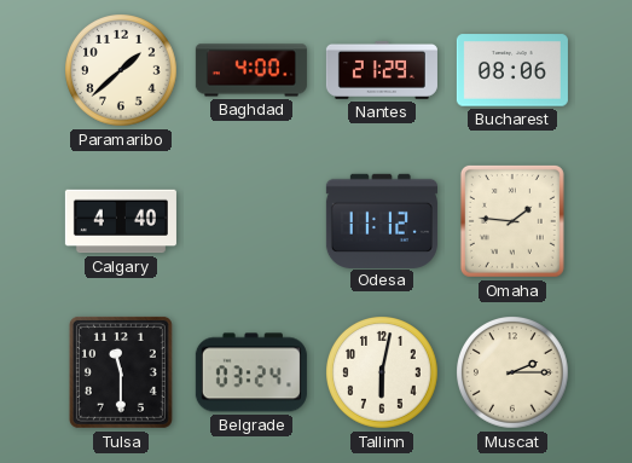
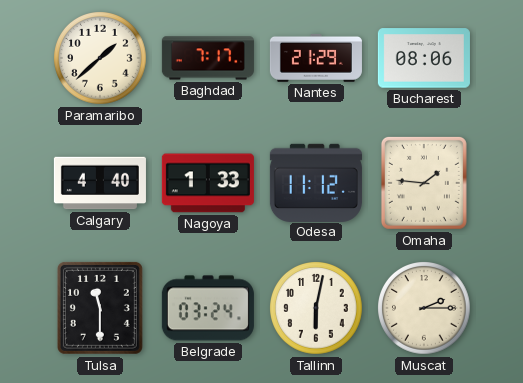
Baghdad: 4:00 -> 7:17
Nagoya: none -> 1:33
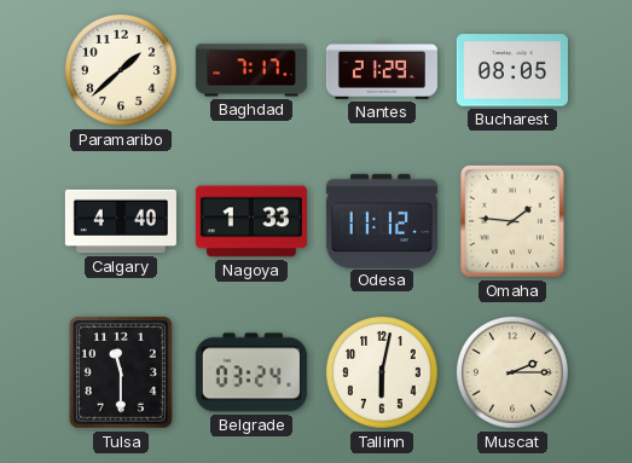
Bucharest: 08:06 -> 08:05
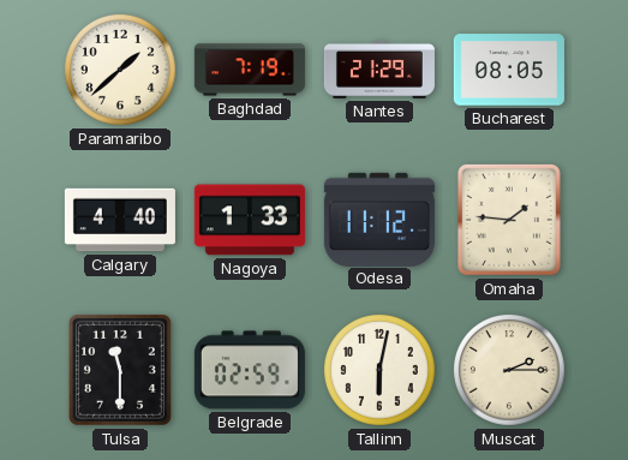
Baghdad: 7:17 -> 7:19
Belgrade: 03:24 -> 02:59
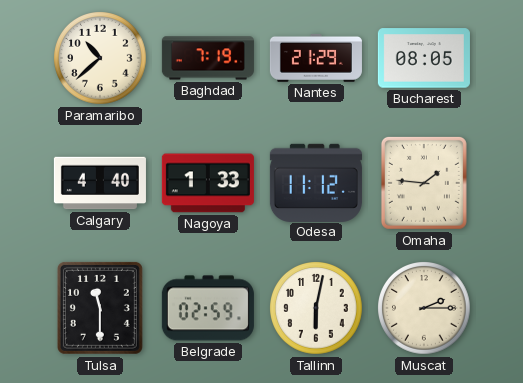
Paramaribo: 1:38 -> 10:38
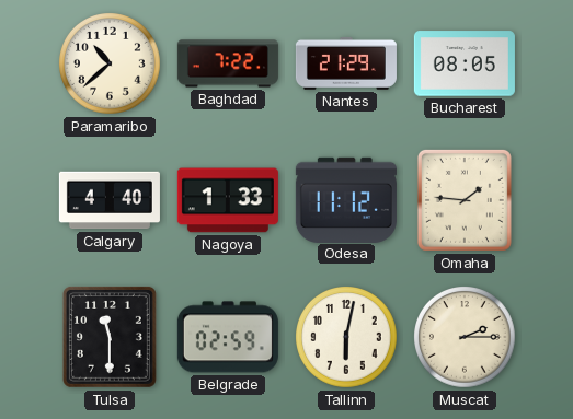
Baghdad: 7:19 -> 7:22
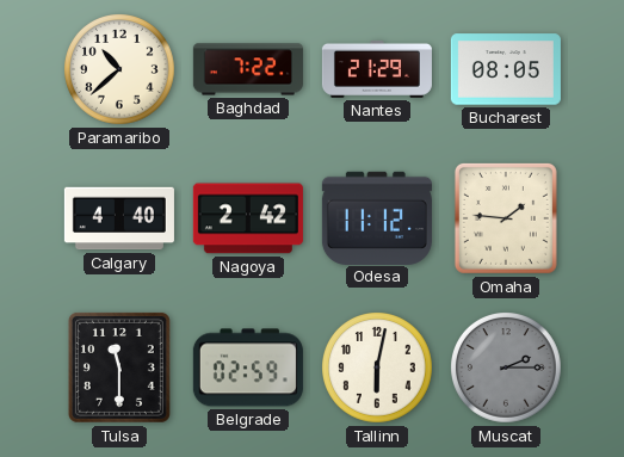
Nagoya: 1:33 -> 2:42
Muscat dial: cream -> grey
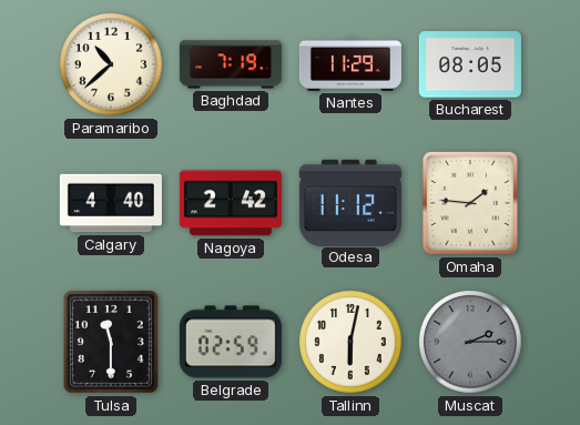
Baghdad: 7:22 -> 7:19
Nantes: 21:29 -> 11:29
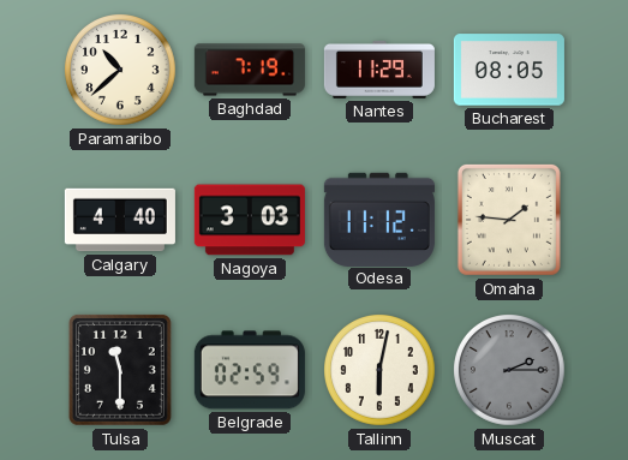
Nagoya: 2:42 -> 3:03
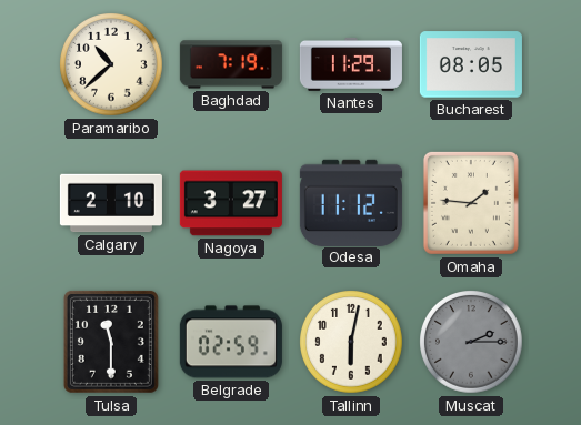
Calgary: 4:40 -> 2:10
Nagoya: 3:03 -> 3:27
